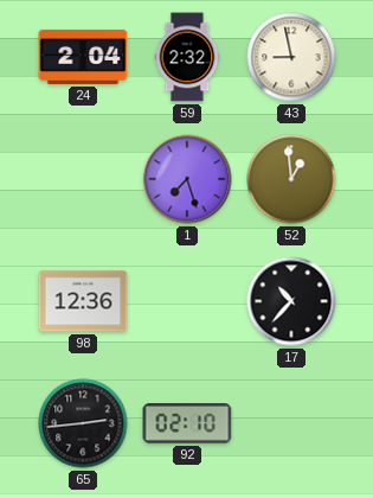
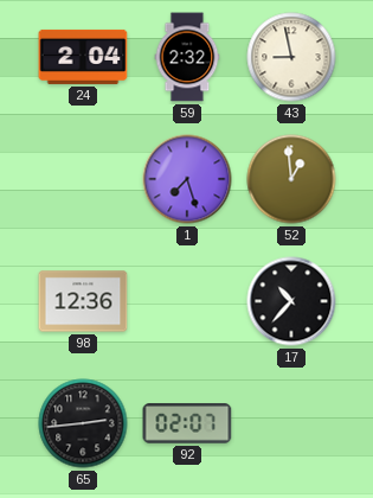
92: 02:10 -> 02:07
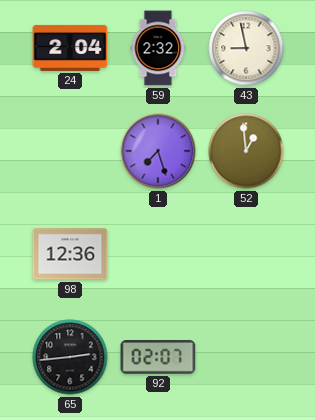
17: 10:37 -> none
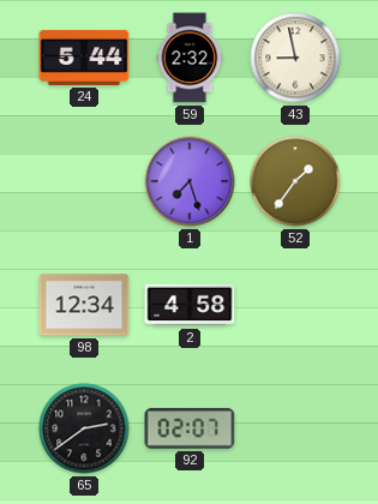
24: 2:04 -> 5:44
52: 12:59 -> 1:36
98: 12:36 -> 12:34
2: none -> 4:58
65: 2:44 -> 2:39
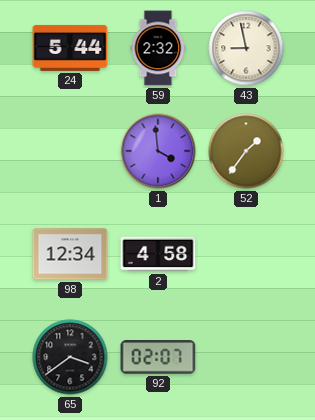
1: 7:27 -> 3:59
65: 2:39 -> 3:39
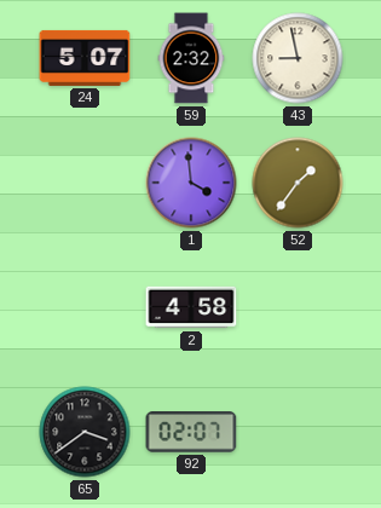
24: 5:44 -> 5:07
98: 12:34 -> none
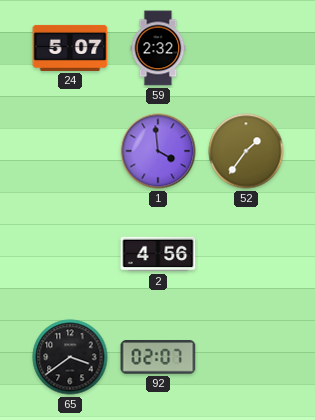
43: 8:58 -> none
2: 4:58 -> 4:56
